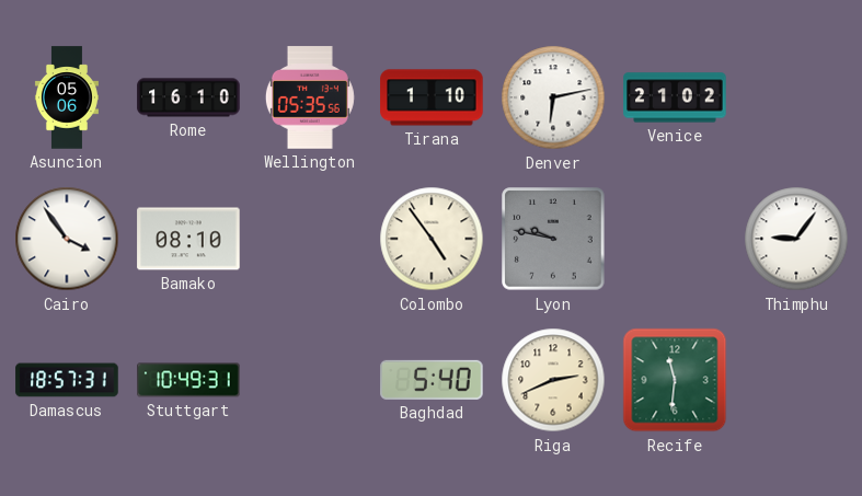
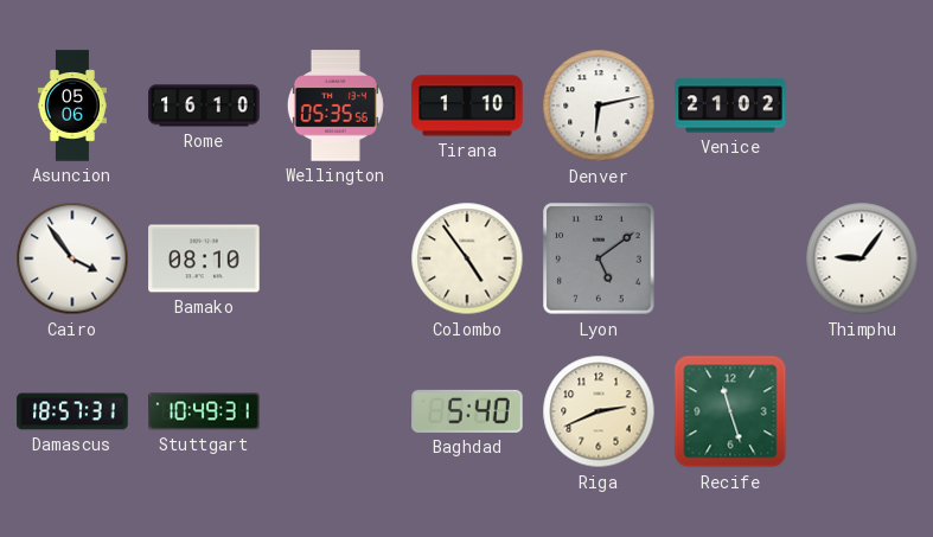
Lyon: 9:47 -> 5:09
Recife: 11:31 -> 11:27
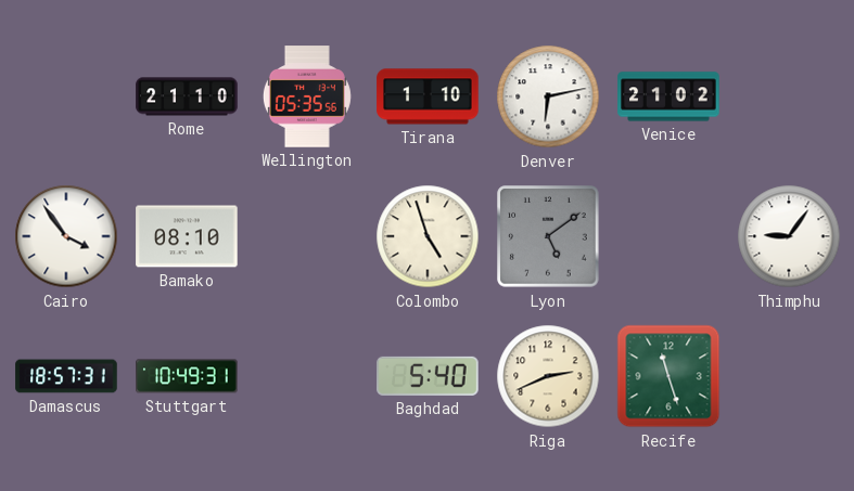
Asuncion: 05:06 -> none
Rome: 16:10 -> 21:10
Colombo: 4:54 -> 4:57
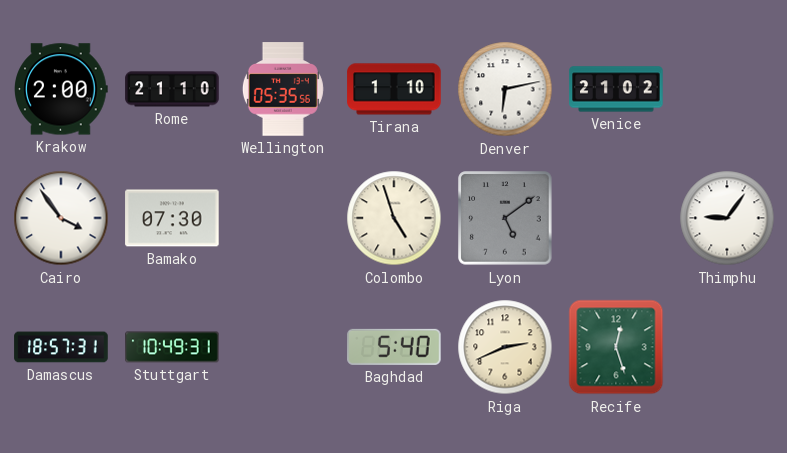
Krakow: none -> 2:00
Bamako: 08:10 -> 07:30
Recife: 11:27 -> 12:27
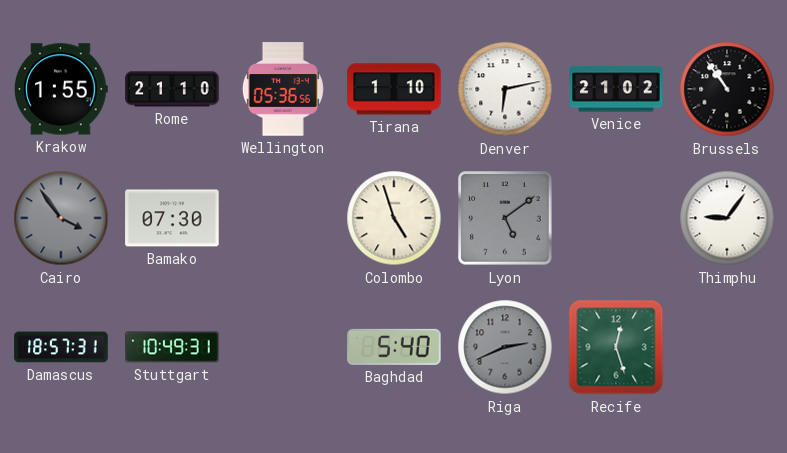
Krakow: 2:00 -> 1:55
Wellington: 05:35 -> 05:36
Brussels: none -> 10:54
Cairo dial: white -> grey
Riga dial: cream -> grey
